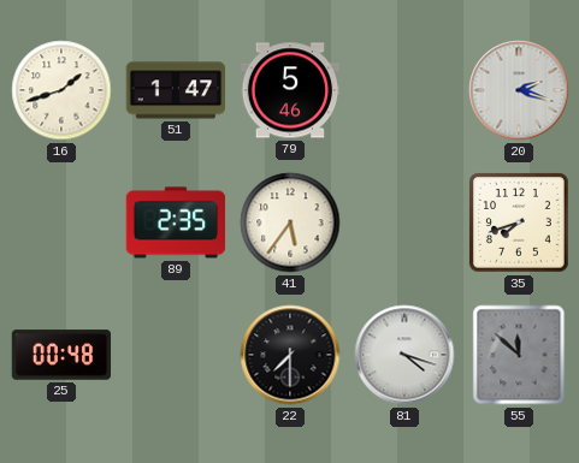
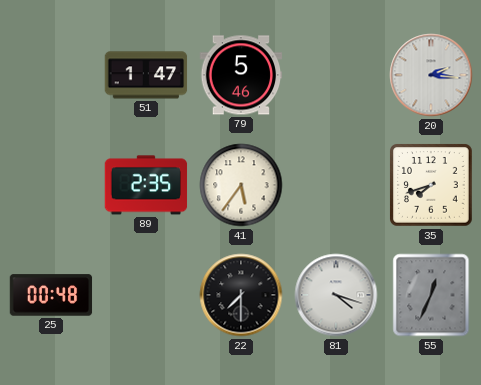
16: 1:42 -> none
20: 2:18 -> 2:16
55: 11:52 -> 12:34
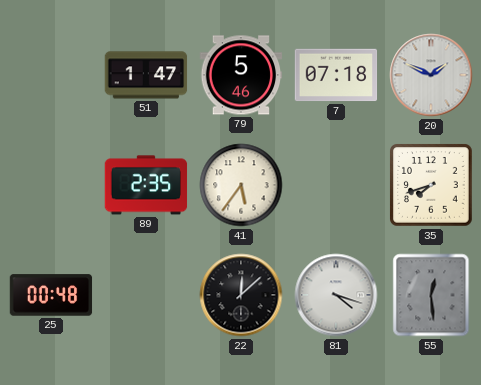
7: none -> 07:18
20: 2:16 -> 1:49
22: 7:30 -> 12:08
55: 12:34 -> 12:29
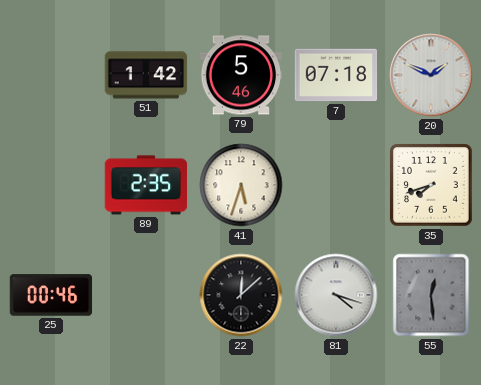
51: 1:47 -> 1:42
41: 5:36 -> 5:33
25: 00:48 -> 00:46
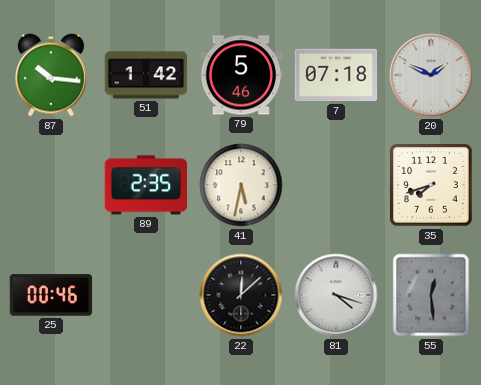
87: none -> 10:16
41: 5:33 -> 5:32
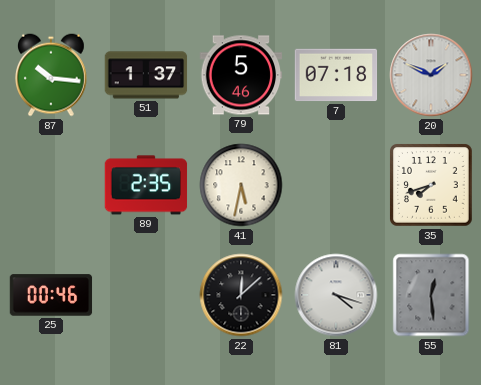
51: 1:42 -> 1:37
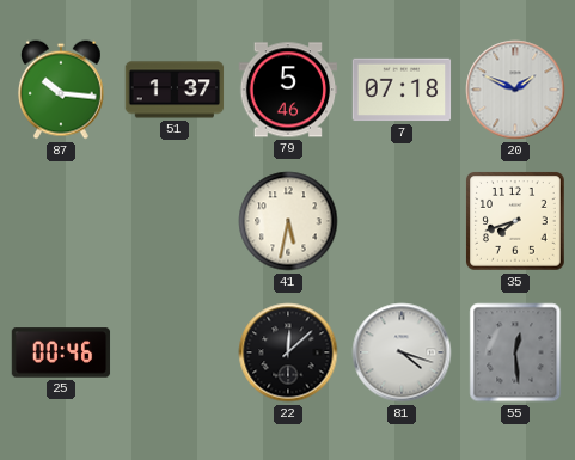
89: 2:35 -> none
